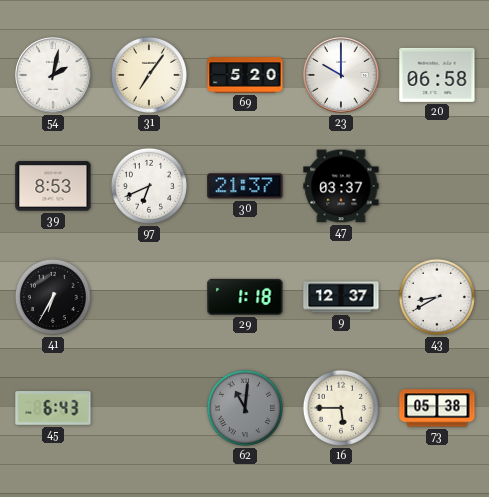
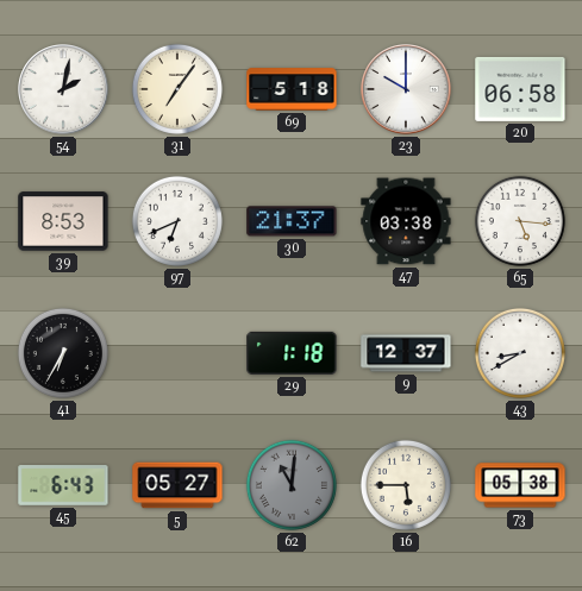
69: 5:20 -> 5:18
47: 03:37 -> 03:38
65: none -> 5:16
5: none -> 05:27
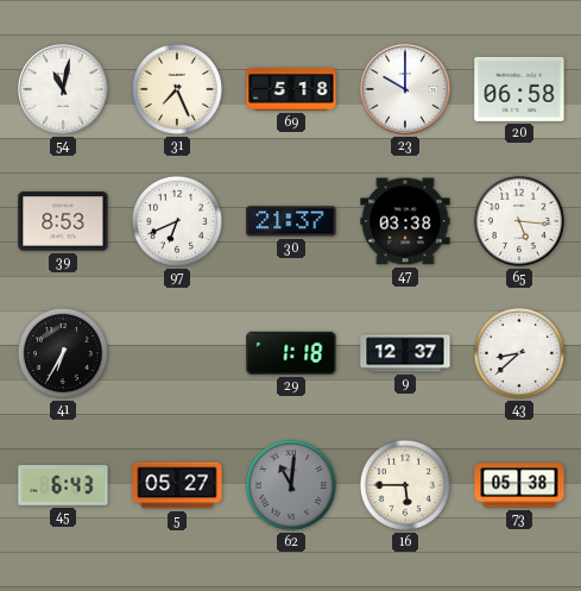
54: 2:02 -> 11:02
31: 7:06 -> 7:26
43: 8:40 -> 8:38
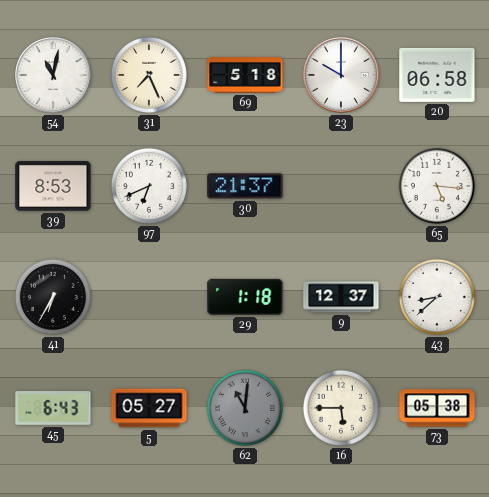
47: 03:38 -> none
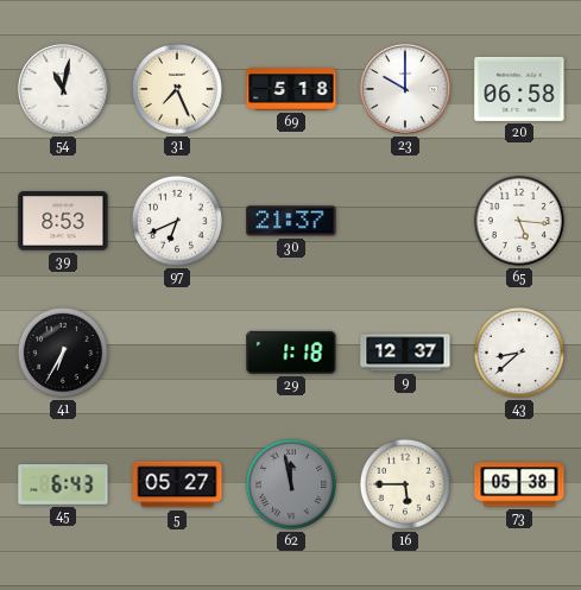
62: 11:01 -> 11:58
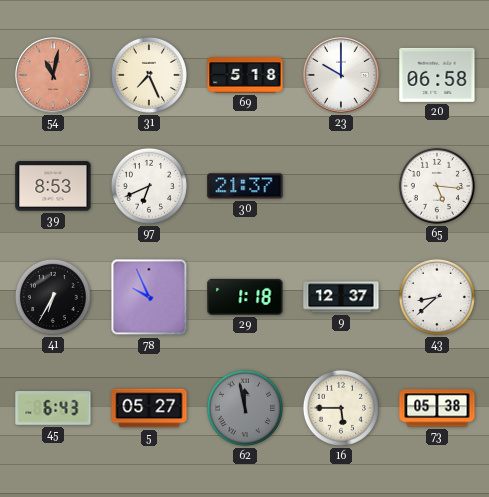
54 dial: white -> salmon
78: none -> 9:56
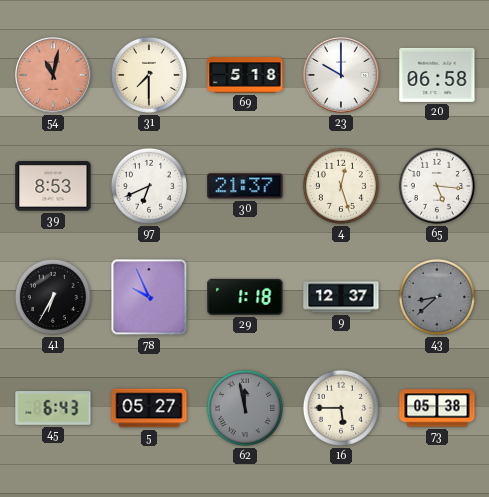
31: 7:26 -> 7:30
4: none -> 12:27
43 dial: white -> grey
